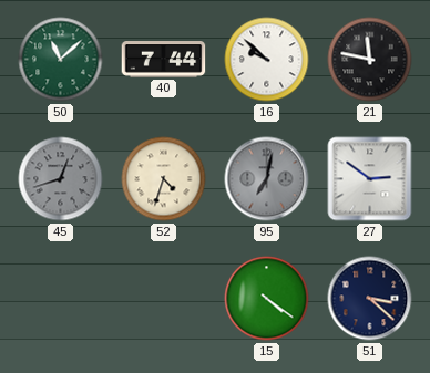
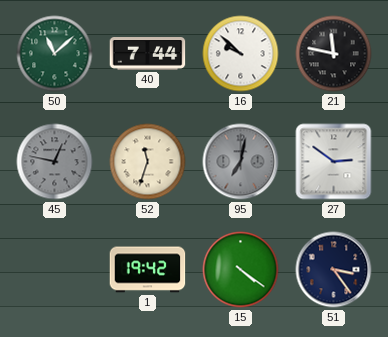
45: 12:42 -> 12:47
52: 4:33 -> 11:33
1: none -> 19:42
51: 3:22 -> 3:24
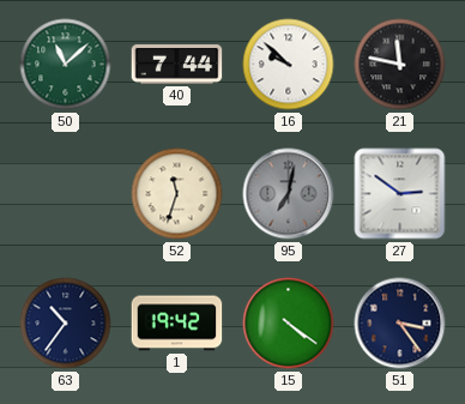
45: 12:47 -> none
63: none -> 10:36
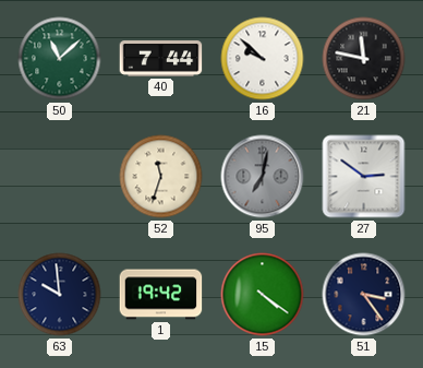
63: 10:36 -> 9:59
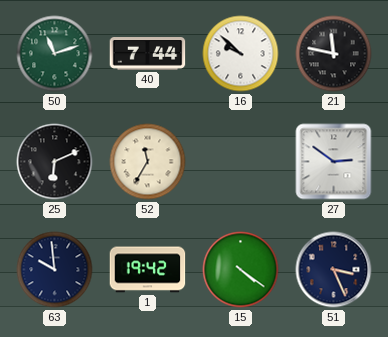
50: 11:08 -> 11:12
25: none -> 6:11
52: 11:33 -> 11:35
95: 7:02 -> none
51: 3:24 -> 3:26
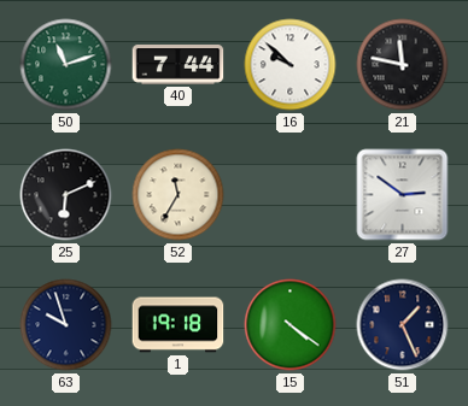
63: 9:59 -> 9:57
1: 19:42 -> 19:18
51: 3:26 -> 1:26
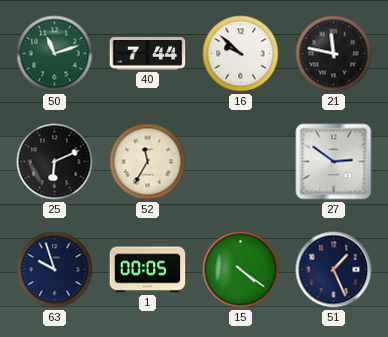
1: 19:18 -> 00:05
